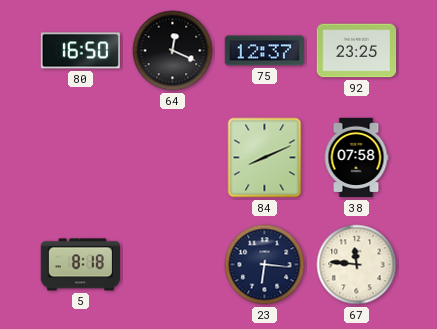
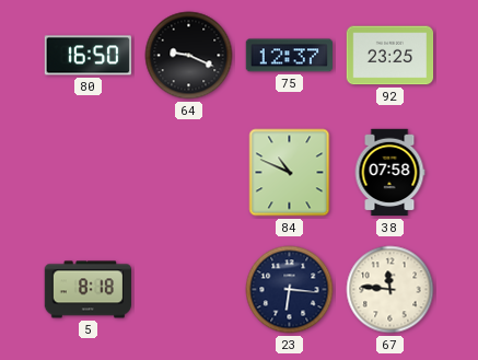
64: 12:19 -> 9:19
84: 8:11 -> 10:49
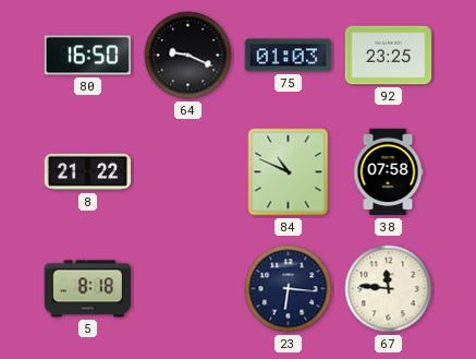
75: 12:37 -> 01:03
8: none -> 21:22
